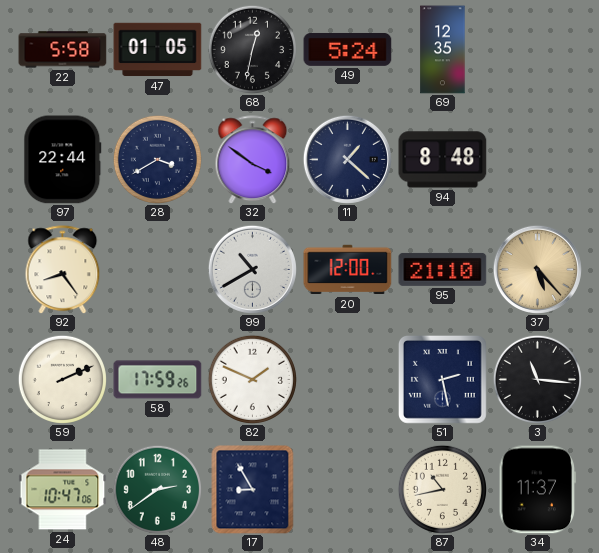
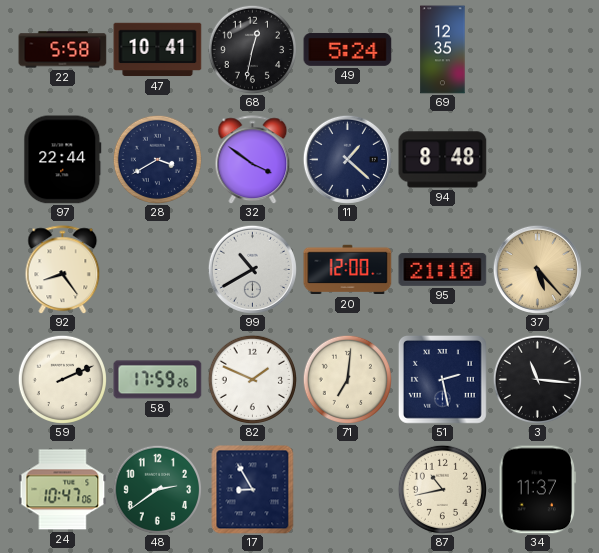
47: 01:05 -> 10:41
71: none -> 7:01
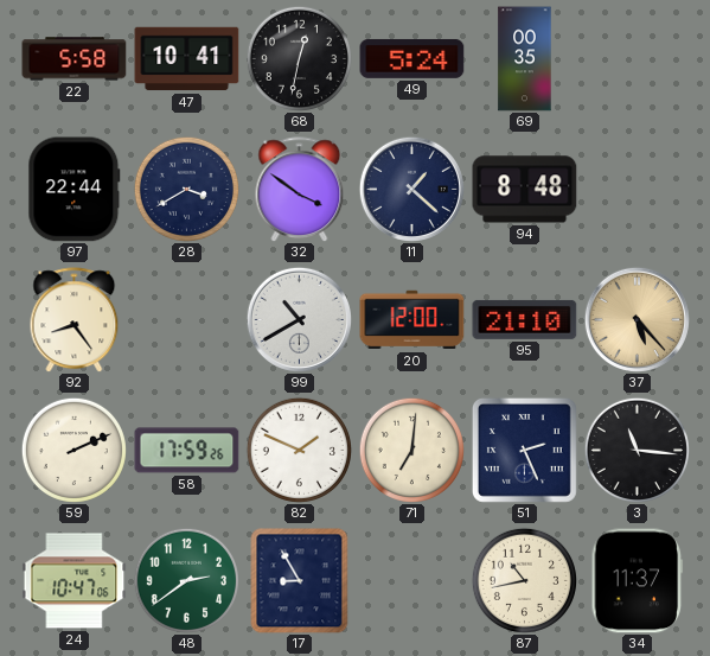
69: 12:35 -> 00:35
51: 2:28 -> 2:26
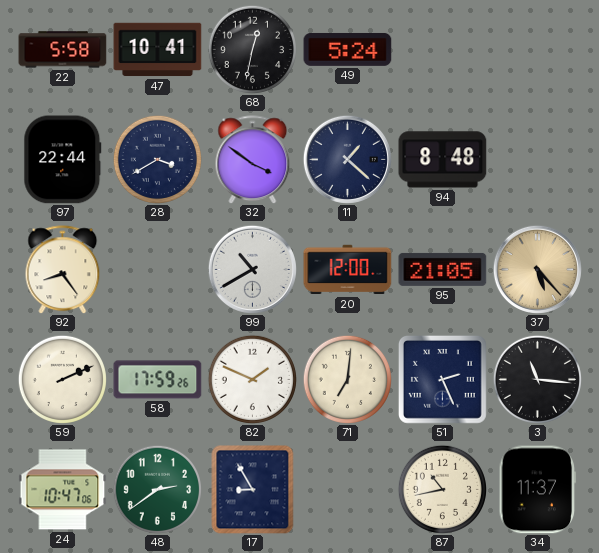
69: 00:35 -> none
95: 21:10 -> 21:05
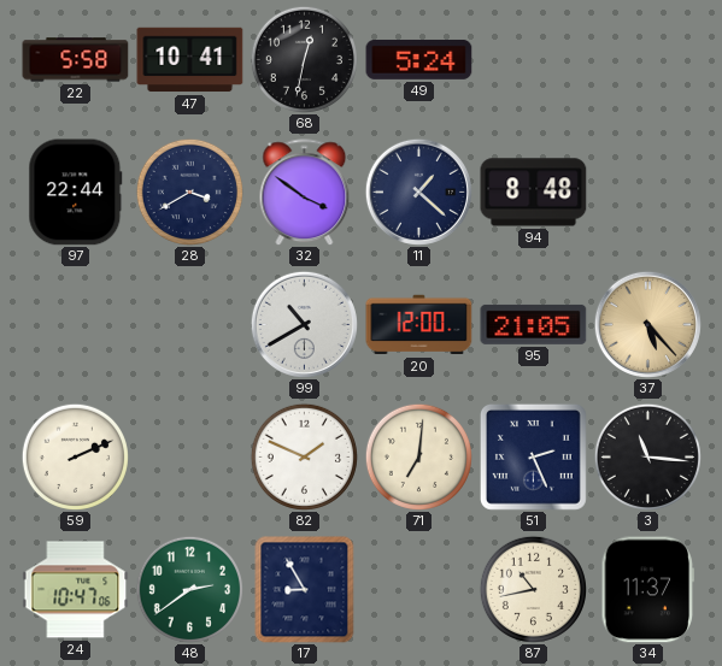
92: 8:24 -> none
58: 17:59 -> none
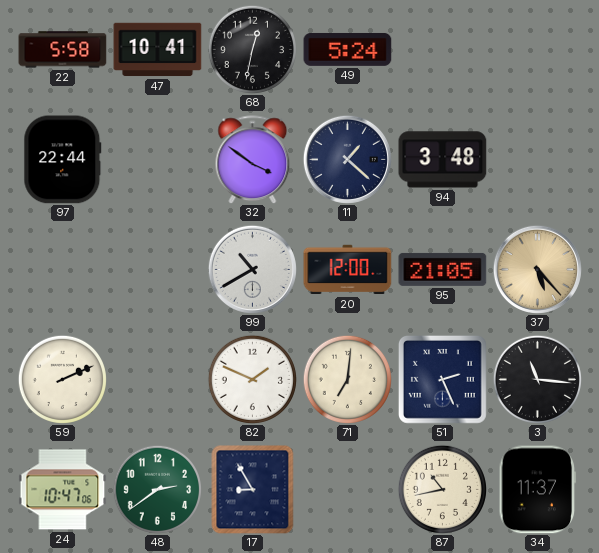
28: 3:40 -> none
94: 8:48 -> 3:48
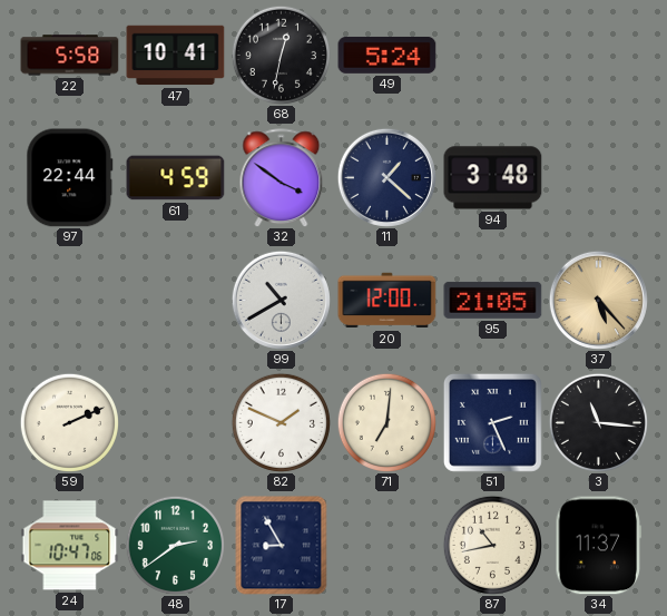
61: none -> 4:59
